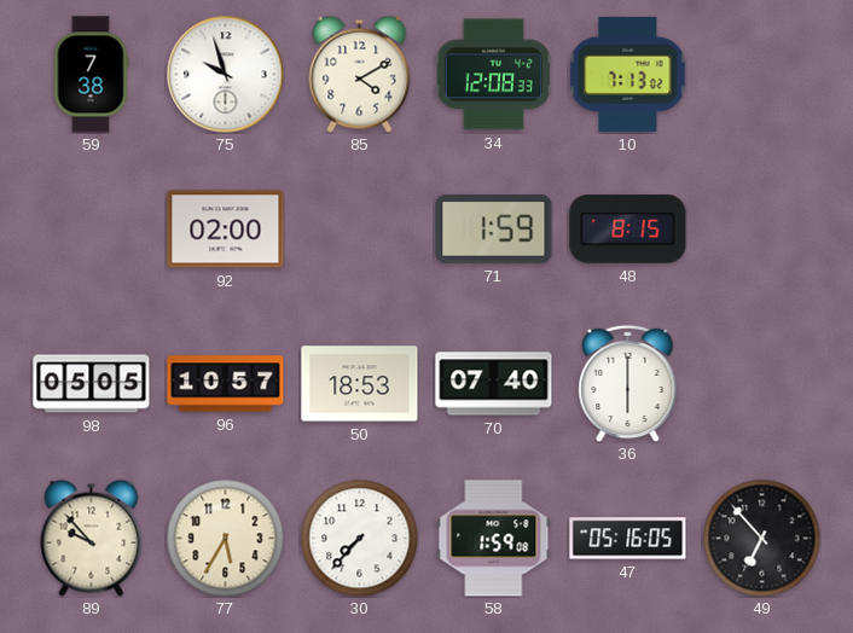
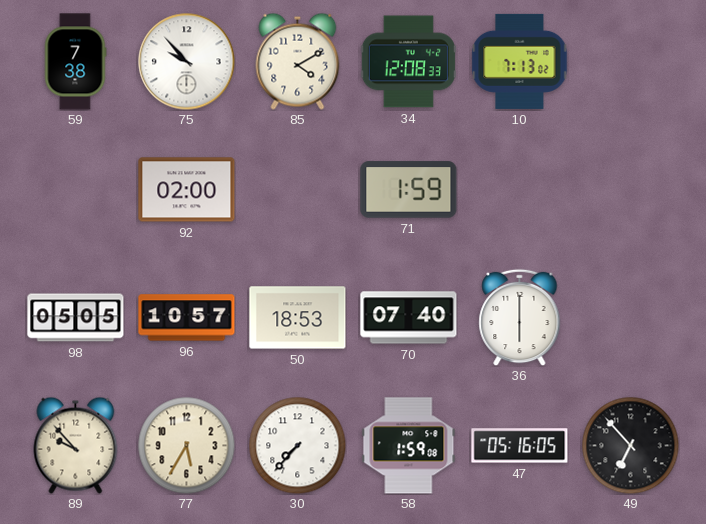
75: 9:57 -> 9:53
48: 8:15 -> none
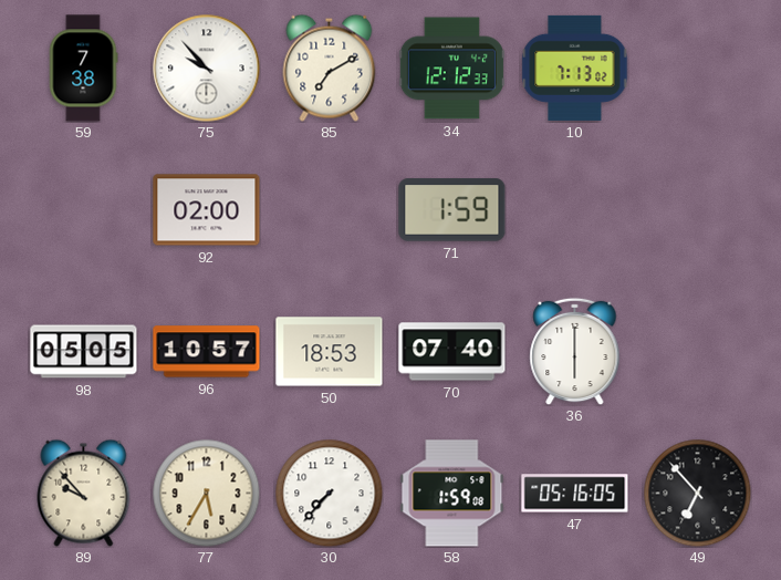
85: 4:10 -> 7:10
34: 12:08 -> 12:12
